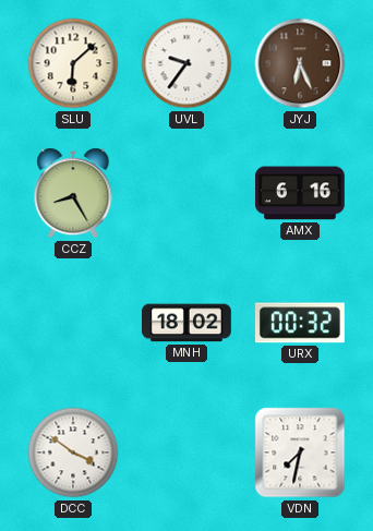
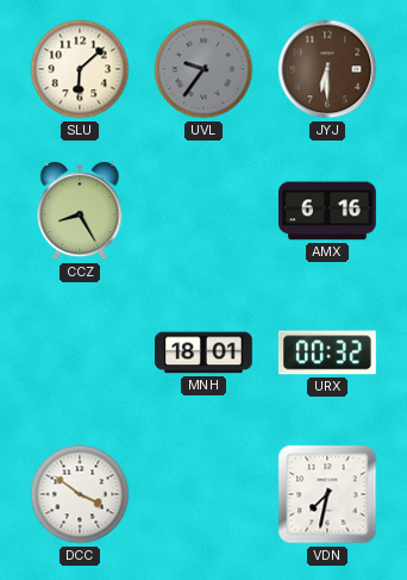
UVL dial: white -> grey
JYJ: 6:26 -> 6:30
MNH: 18:02 -> 18:01
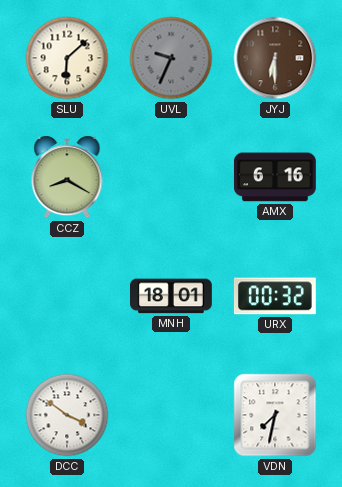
UVL: 9:36 -> 9:34
CCZ: 8:25 -> 8:20
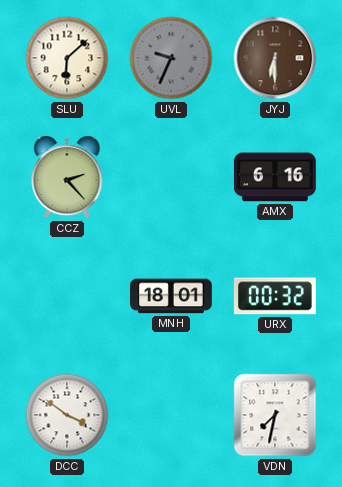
CCZ: 8:20 -> 2:23
